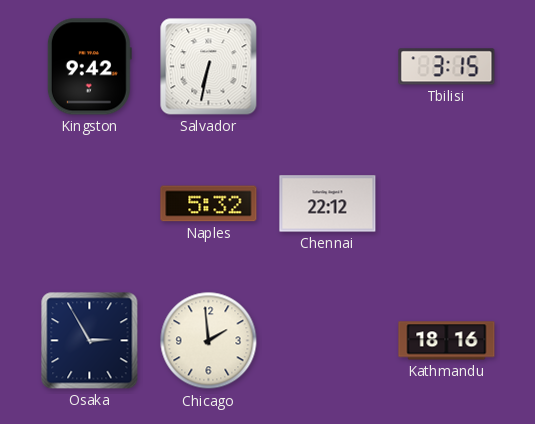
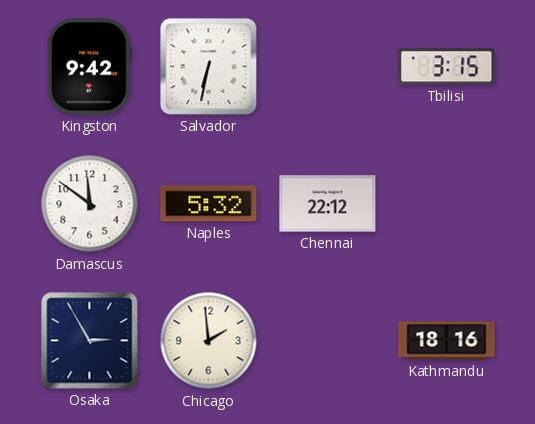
Damascus: none -> 11:51
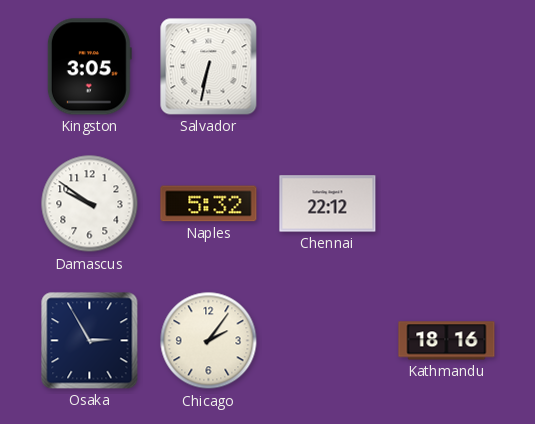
Kingston: 9:42 -> 3:05
Tbilisi: 3:15 -> none
Damascus: 11:51 -> 9:51
Chicago: 1:59 -> 2:06
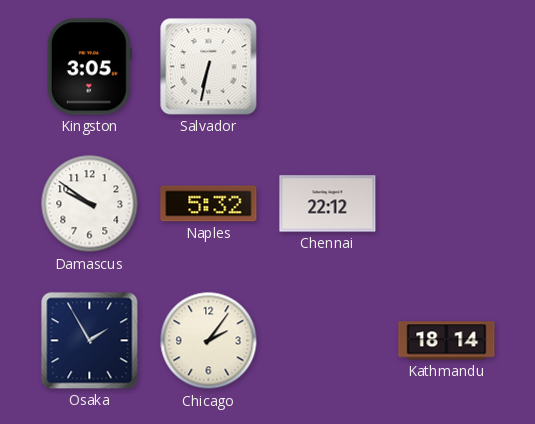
Osaka: 2:55 -> 1:55
Kathmandu: 18:16 -> 18:14
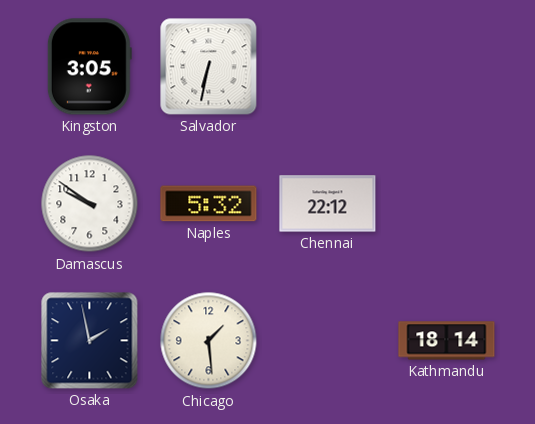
Osaka: 1:55 -> 1:58
Chicago: 2:06 -> 1:29
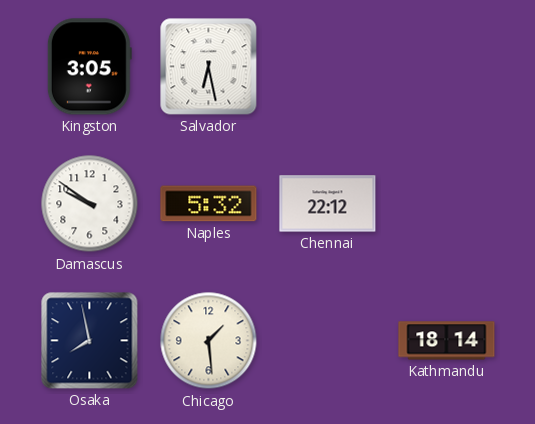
Salvador: 6:32 -> 6:28
Osaka: 1:58 -> 7:58
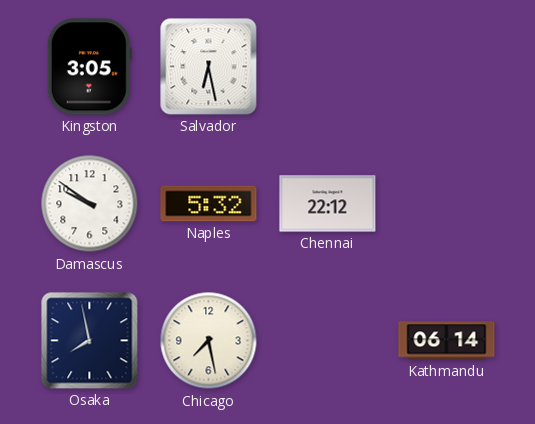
Chicago: 1:29 -> 7:28
Kathmandu: 18:14 -> 06:14
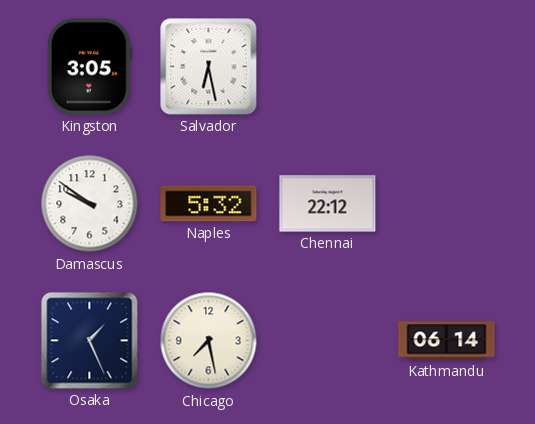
Osaka: 7:58 -> 1:26
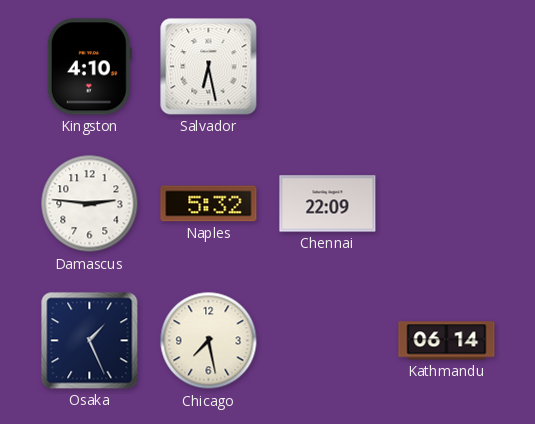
Kingston: 3:05 -> 4:10
Damascus: 9:51 -> 2:46
Chennai: 22:12 -> 22:09
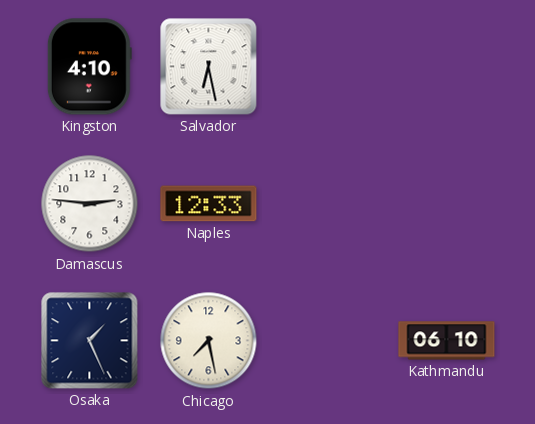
Naples: 5:32 -> 12:33
Chennai: 22:09 -> none
Kathmandu: 06:14 -> 06:10
